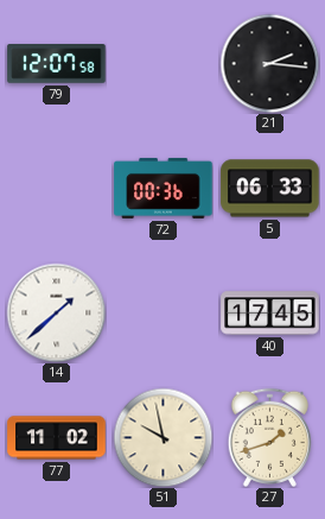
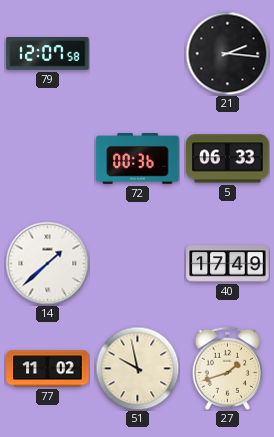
40: 17:45 -> 17:49
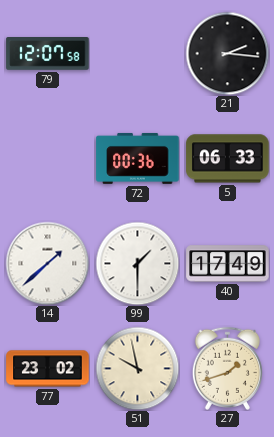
99: none -> 1:30
77: 11:02 -> 23:02
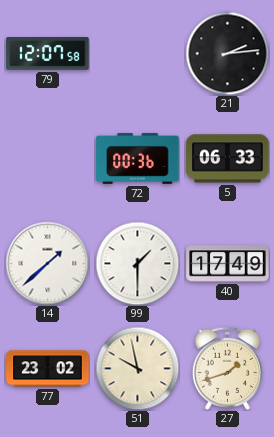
21: 2:16 -> 2:14
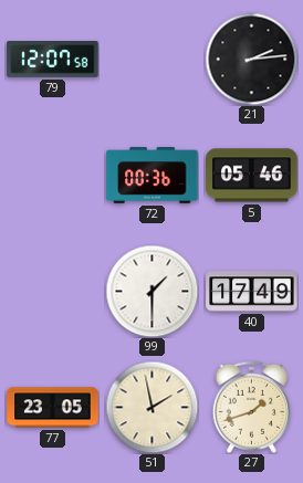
5: 06:33 -> 05:46
14: 1:38 -> none
77: 23:02 -> 23:05
51: 9:58 -> 1:58
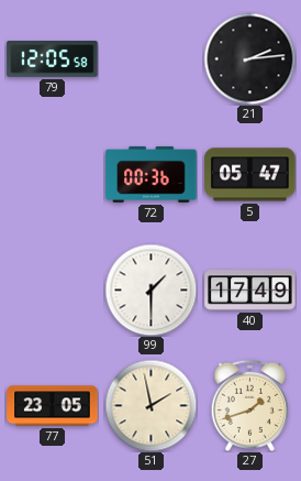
79: 12:07 -> 12:05
5: 05:46 -> 05:47
